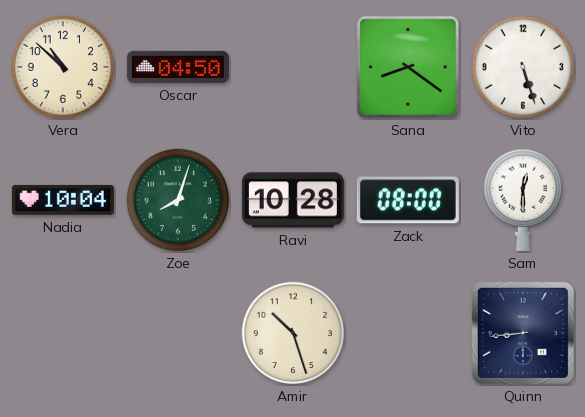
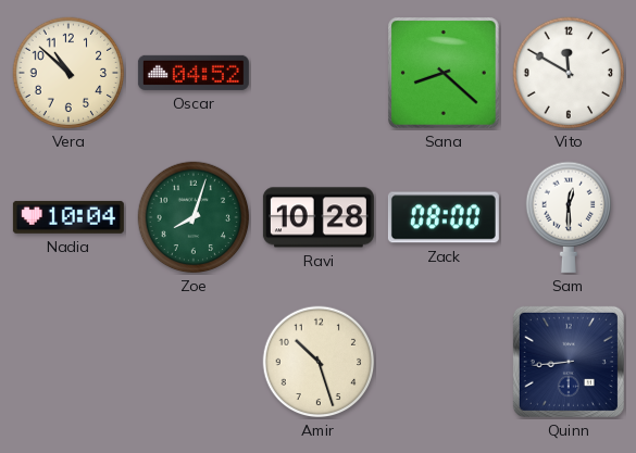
Oscar: 04:50 -> 04:52
Sana: 8:21 -> 8:22
Vito: 5:27 -> 11:50
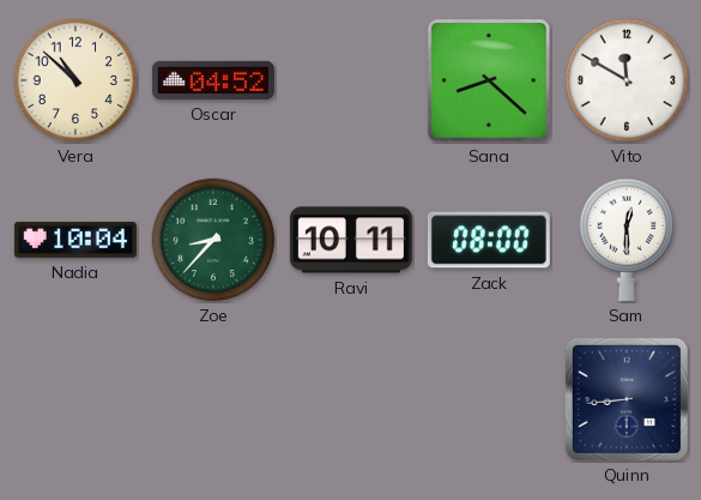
Zoe: 8:03 -> 8:37
Ravi: 10:28 -> 10:11
Amir: 10:27 -> none
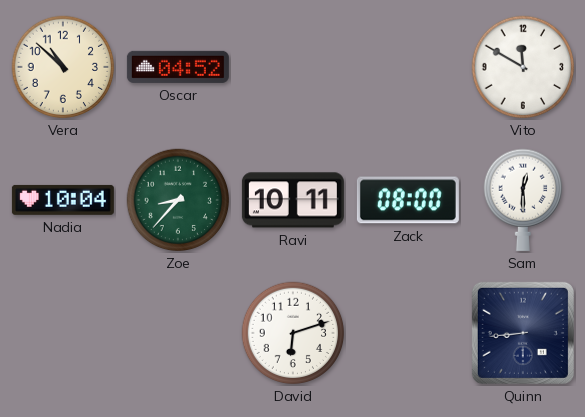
Sana: 8:22 -> none
David: none -> 6:12
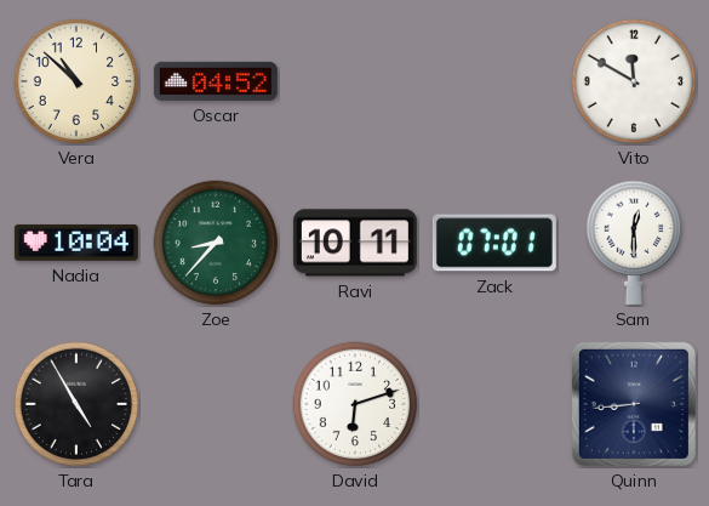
Zack: 08:00 -> 07:01
Tara: none -> 4:55
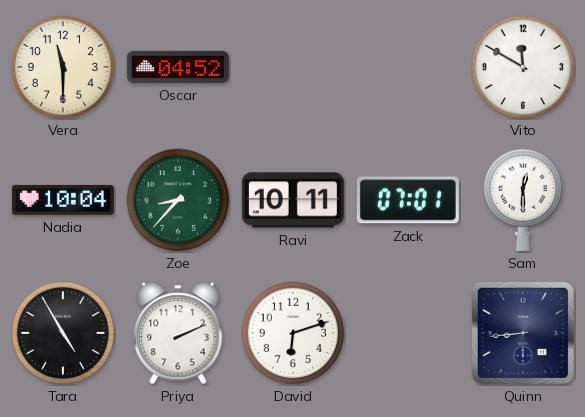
Vera: 10:52 -> 11:30
Priya: none -> 2:11
